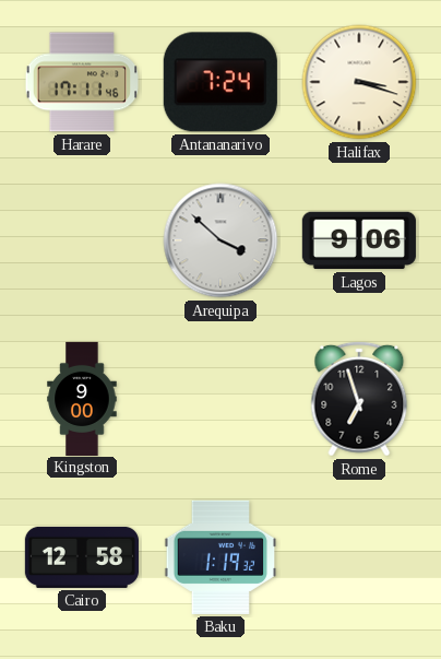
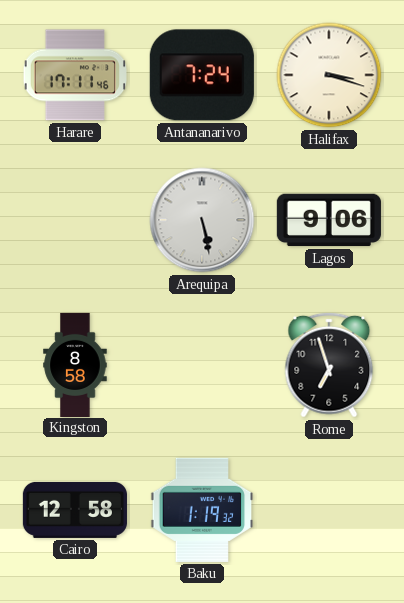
Arequipa: 3:52 -> 5:28
Kingston: 9:00 -> 8:58
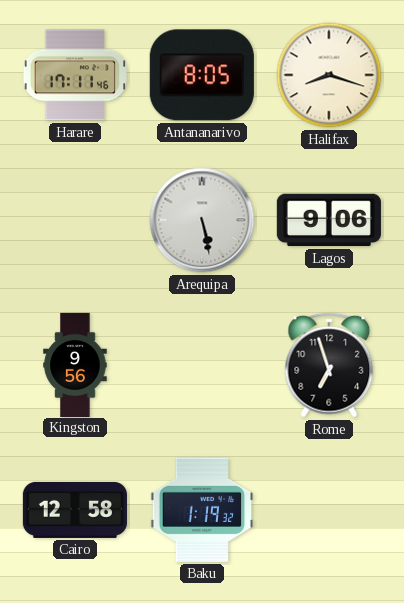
Antananarivo: 7:24 -> 8:05
Halifax: 3:18 -> 8:18
Kingston: 8:58 -> 9:56
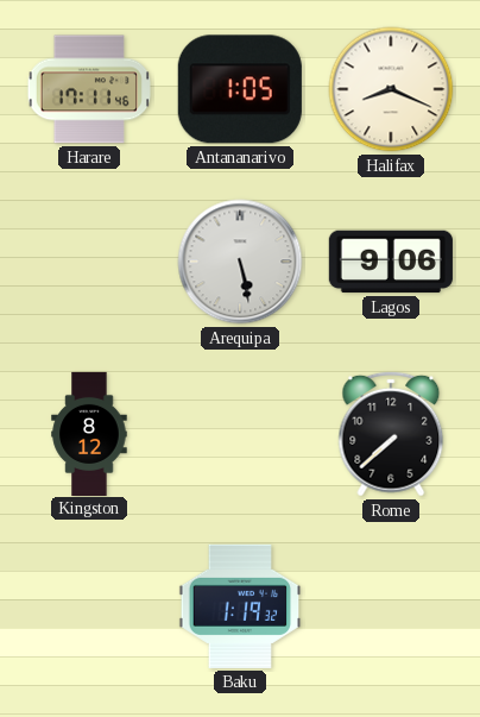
Antananarivo: 8:05 -> 1:05
Halifax: 8:18 -> 8:19
Kingston: 9:56 -> 8:12
Rome: 6:57 -> 7:38
Cairo: 12:58 -> none
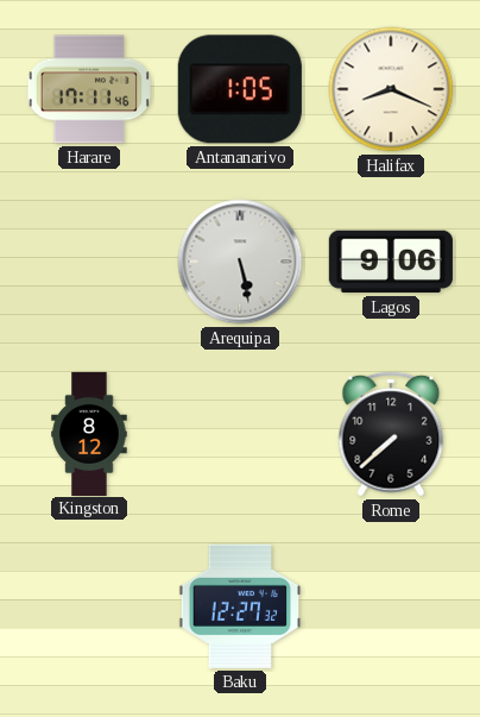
Baku: 1:19 -> 12:27
